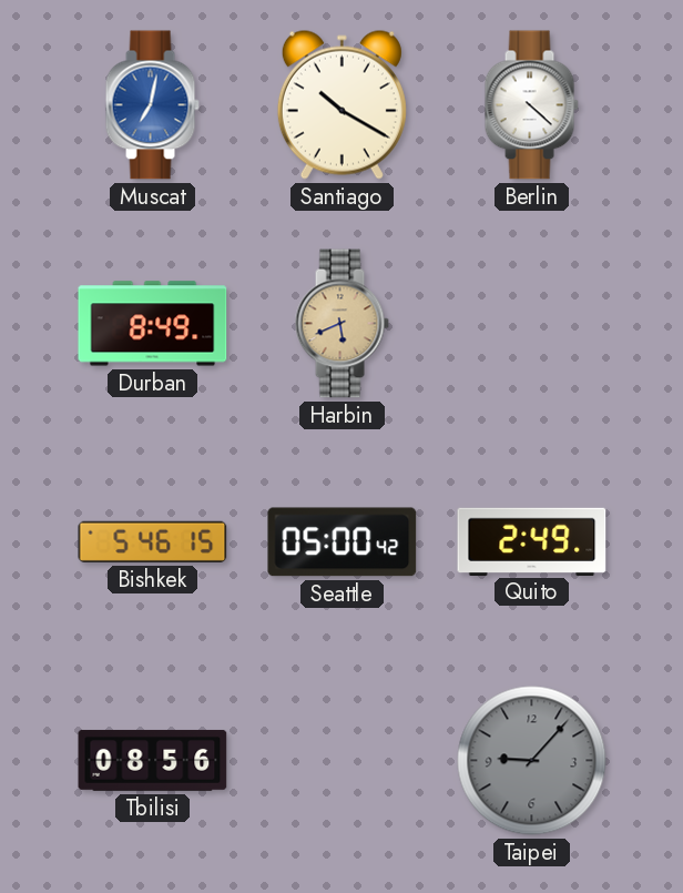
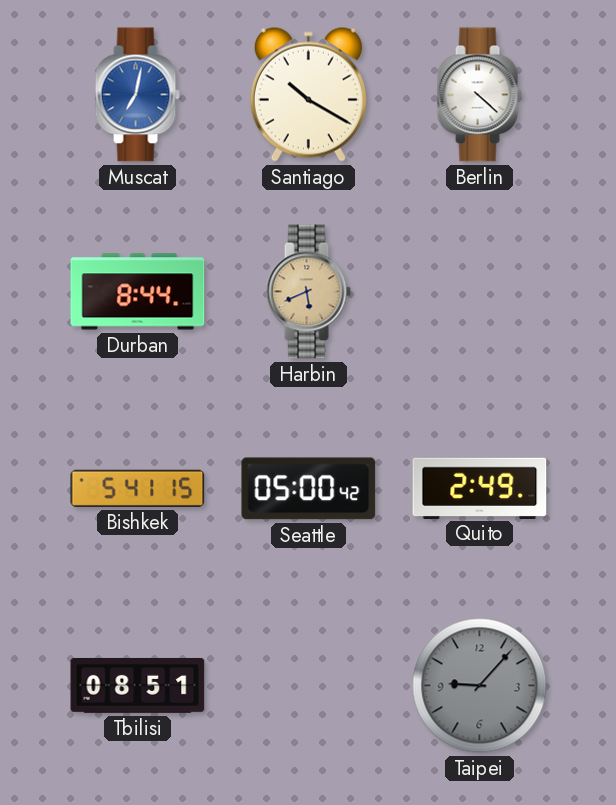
Durban: 8:49 -> 8:44
Bishkek: 5:46 -> 5:41
Tbilisi: 08:56 -> 08:51
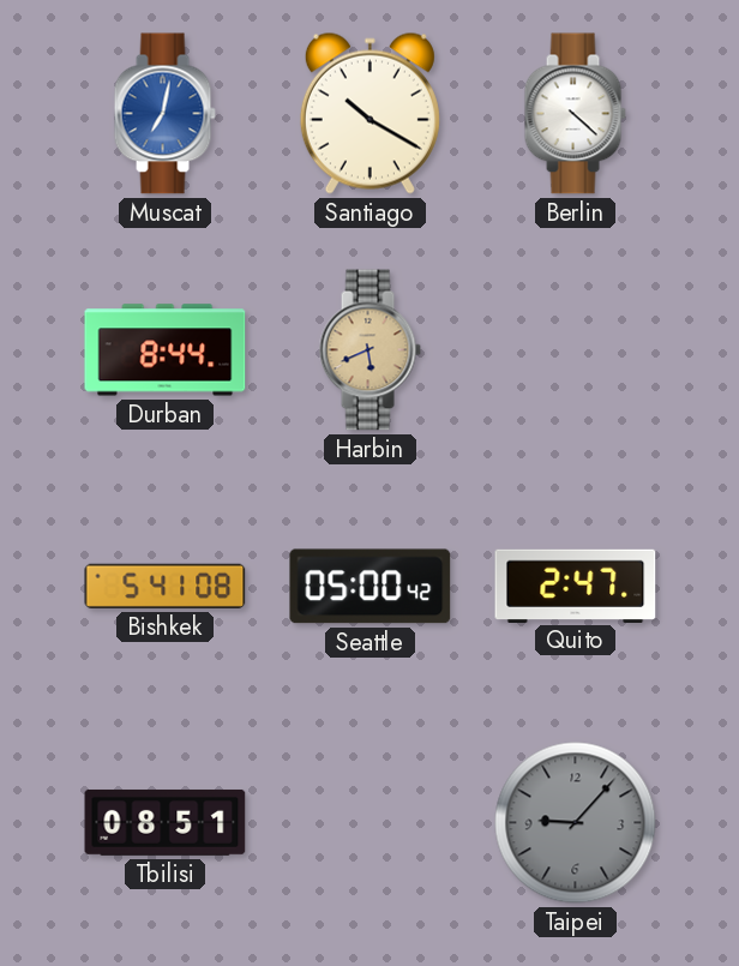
Bishkek: 5:41:15 -> 5:41:08
Quito: 2:49 -> 2:47
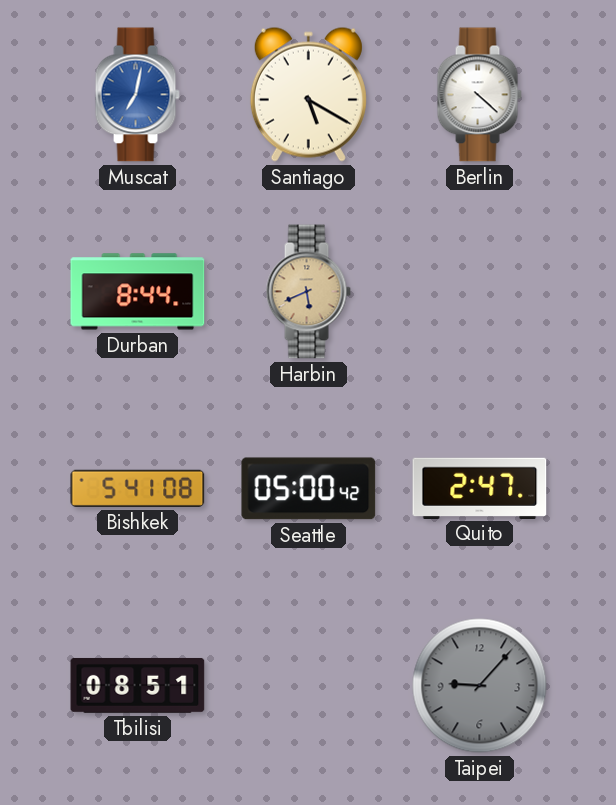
Santiago: 10:20 -> 5:20
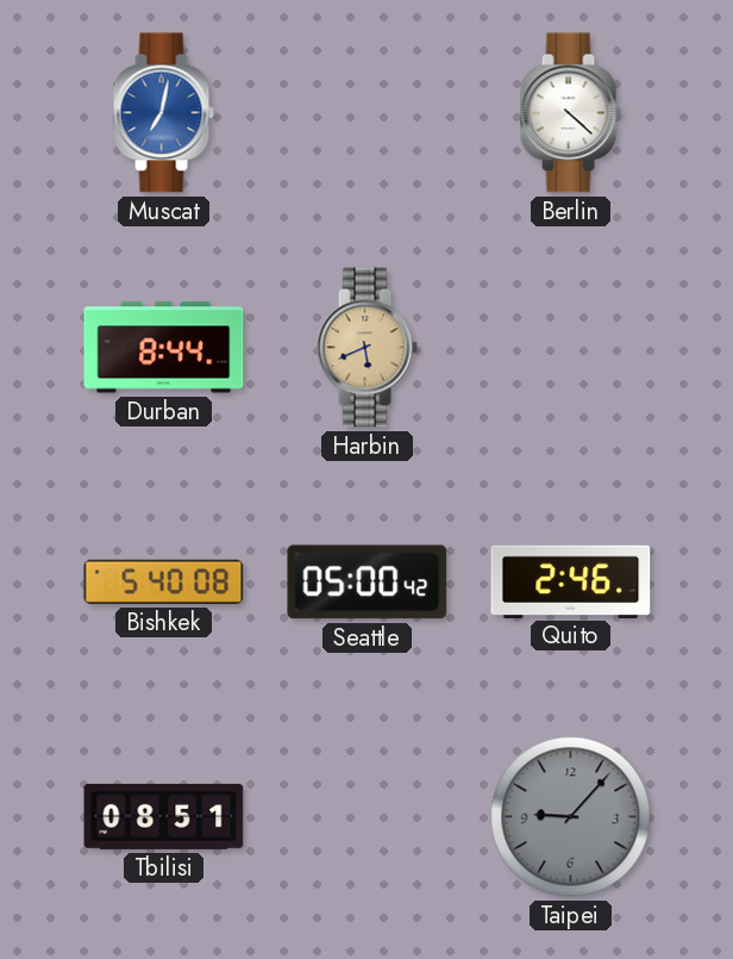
Santiago: 5:20 -> none
Bishkek: 5:41 -> 5:40
Quito: 2:47 -> 2:46
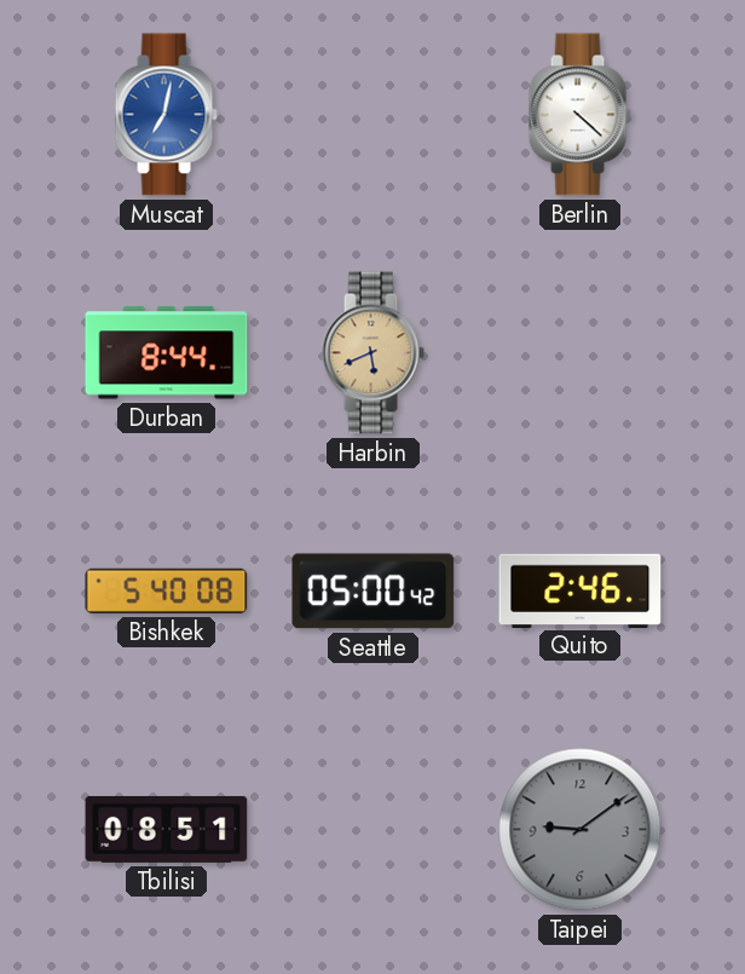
Taipei: 9:07 -> 9:09
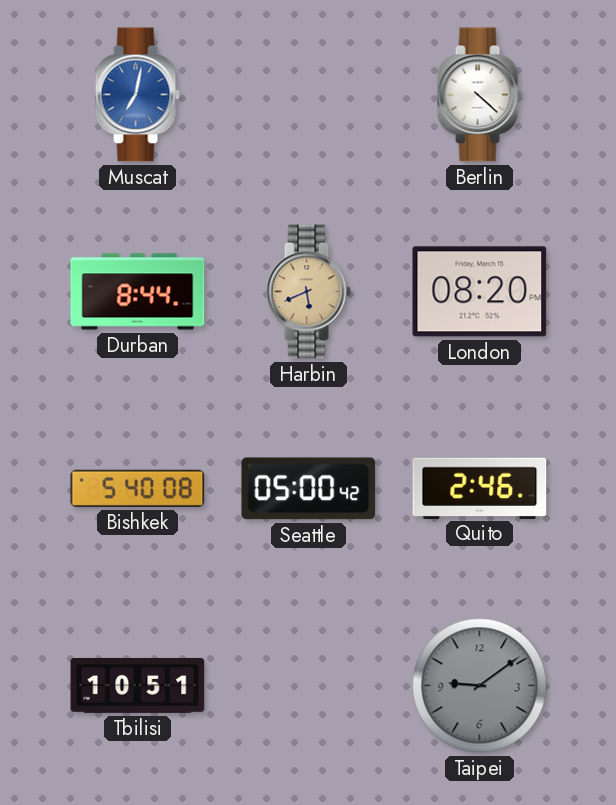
London: none -> 08:20
Tbilisi: 08:51 -> 10:51
